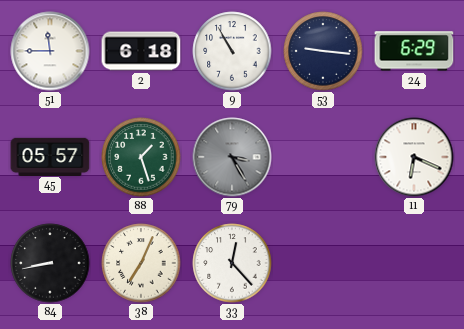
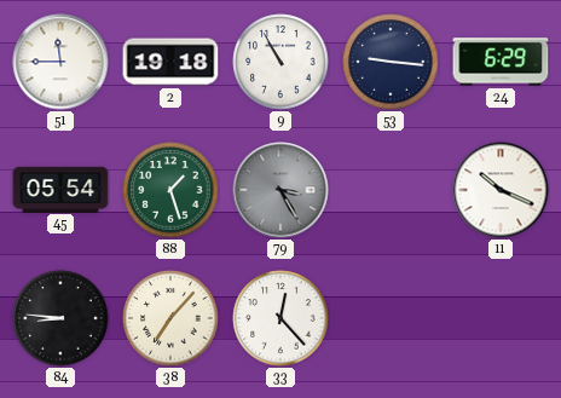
2: 6:18 -> 19:18
45: 05:57 -> 05:54
11: 6:19 -> 10:19
84: 8:43 -> 8:46
38: 7:04 -> 7:07
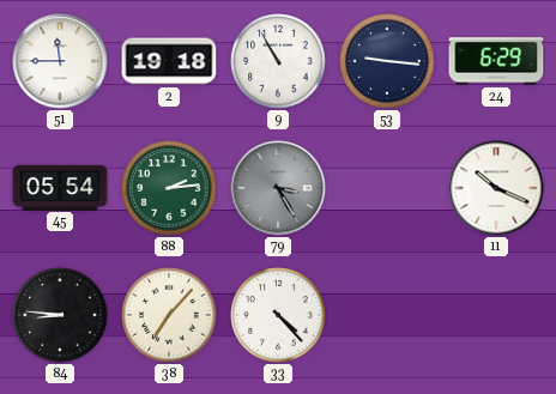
88: 1:27 -> 2:14
33: 12:23 -> 4:23
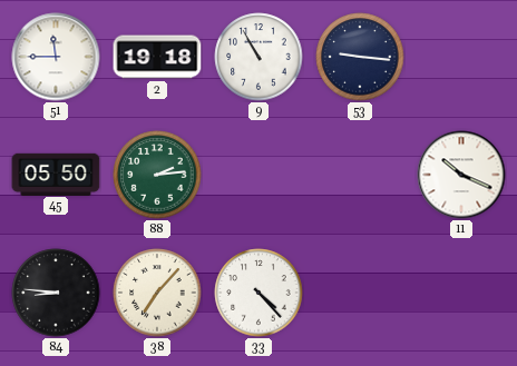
24: 6:29 -> none
45: 05:54 -> 05:50
79: 3:25 -> none
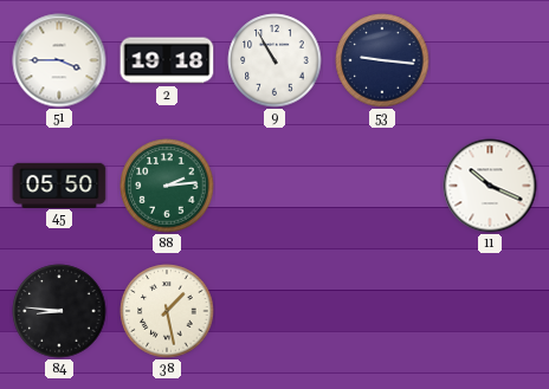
51: 11:45 -> 3:45
38: 7:07 -> 1:28
33: 4:23 -> none
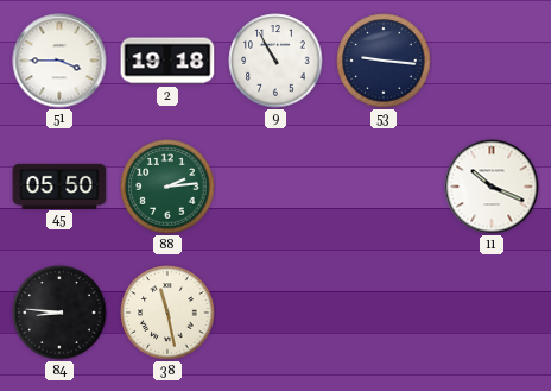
38: 1:28 -> 11:28
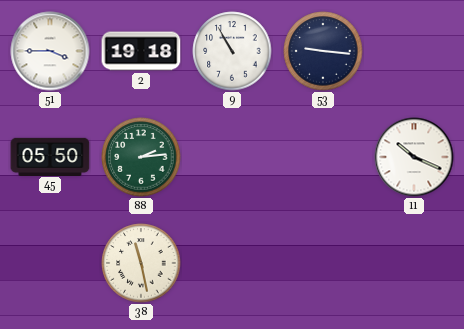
84: 8:46 -> none
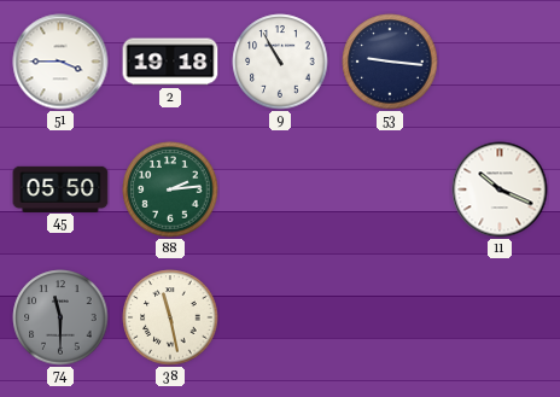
74: none -> 11:30
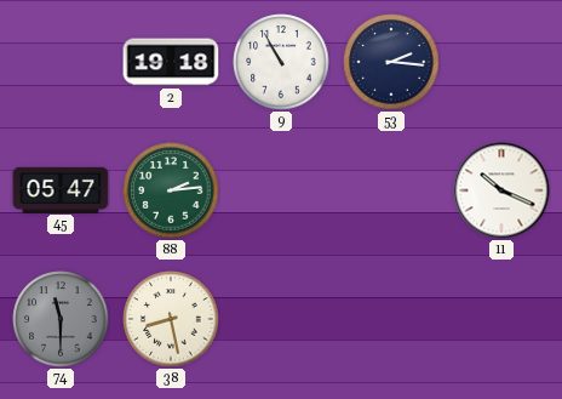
51: 3:45 -> none
53: 9:16 -> 2:16
45: 05:50 -> 05:47
38: 11:28 -> 8:28
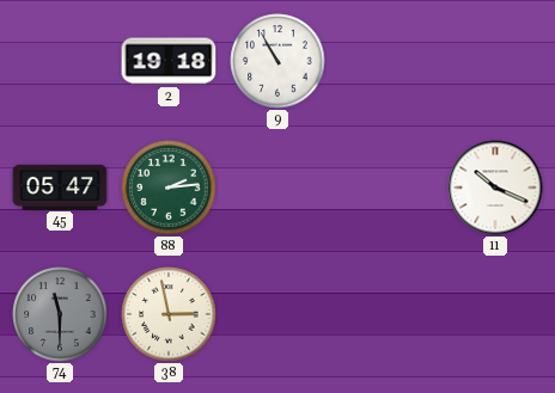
53: 2:16 -> none
38: 8:28 -> 2:58
